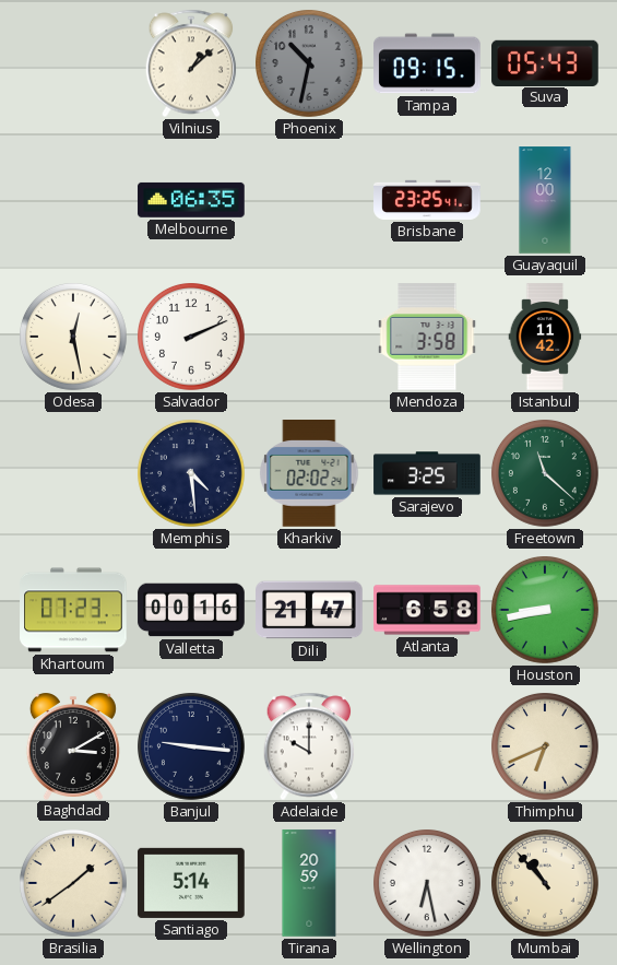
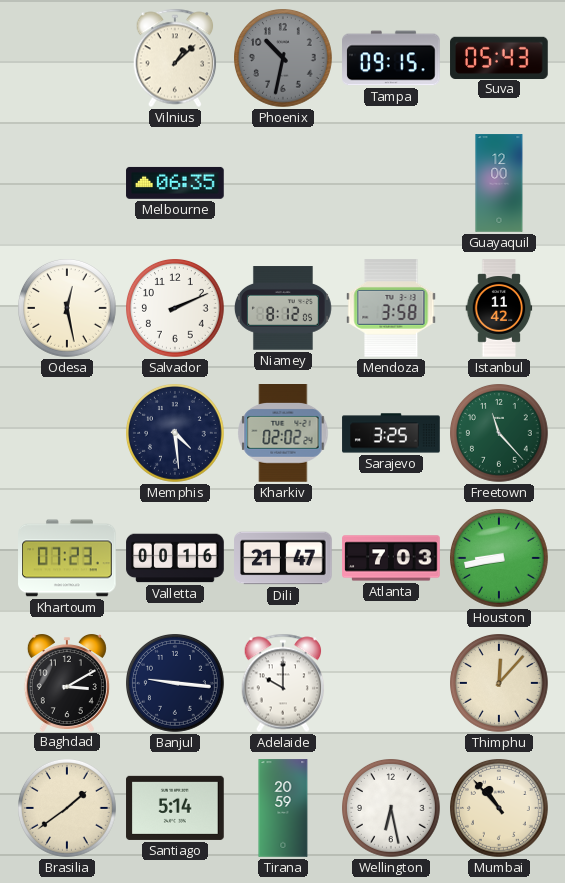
Brisbane: 23:25 -> none
Niamey: none -> 8:12
Freetown: 11:22 -> 11:23
Atlanta: 6:58 -> 7:03
Thimphu: 6:41 -> 12:07
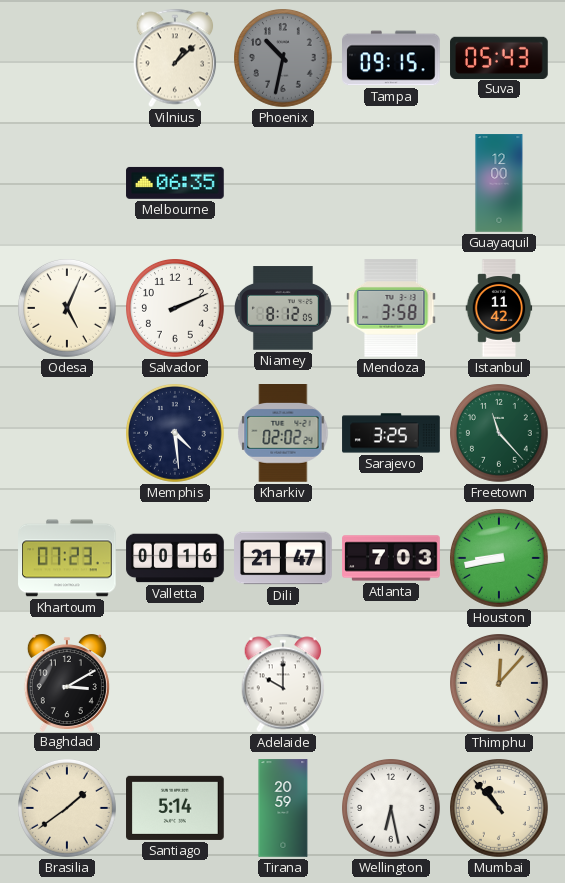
Odesa: 12:28 -> 5:04
Banjul: 9:16 -> none
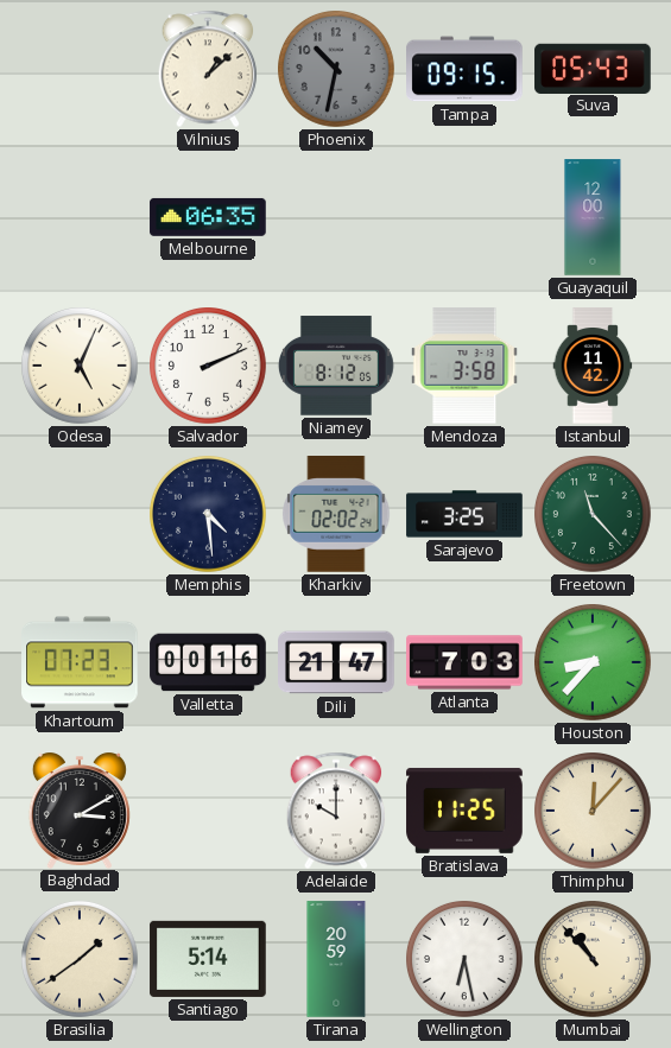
Houston: 8:43 -> 8:37
Bratislava: none -> 11:25
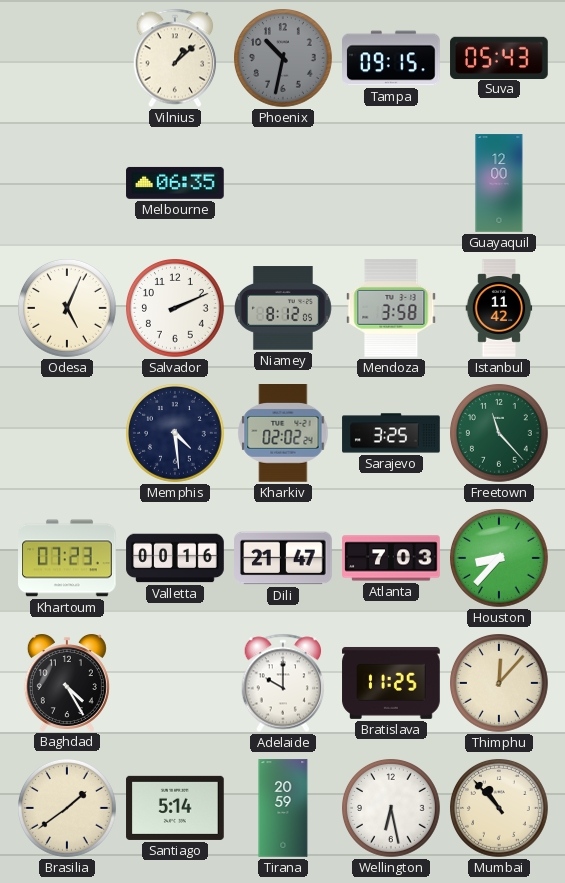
Baghdad: 3:10 -> 4:25
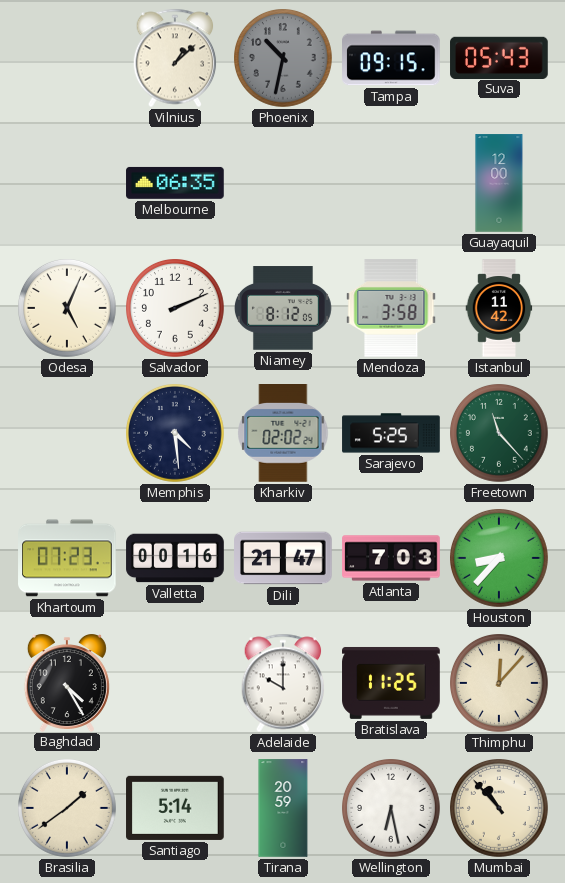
Sarajevo: 3:25 -> 5:25
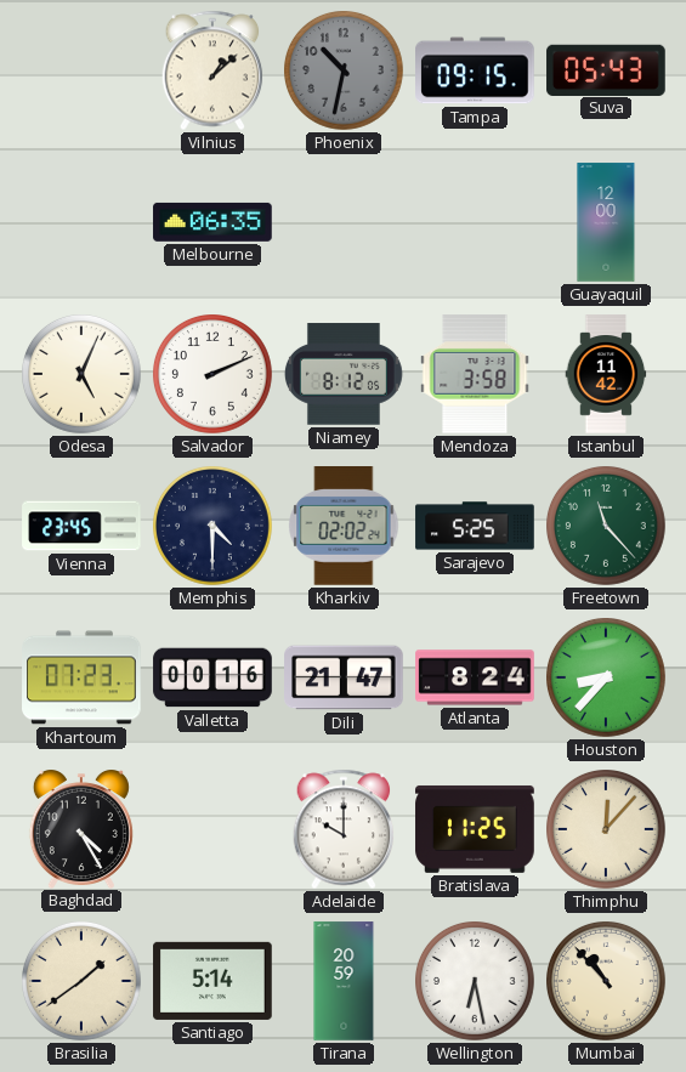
Vienna: none -> 23:45
Memphis: 4:29 -> 4:30
Atlanta: 7:03 -> 8:24
